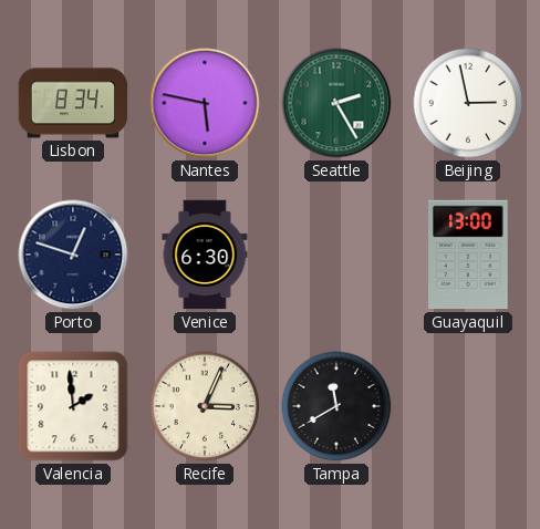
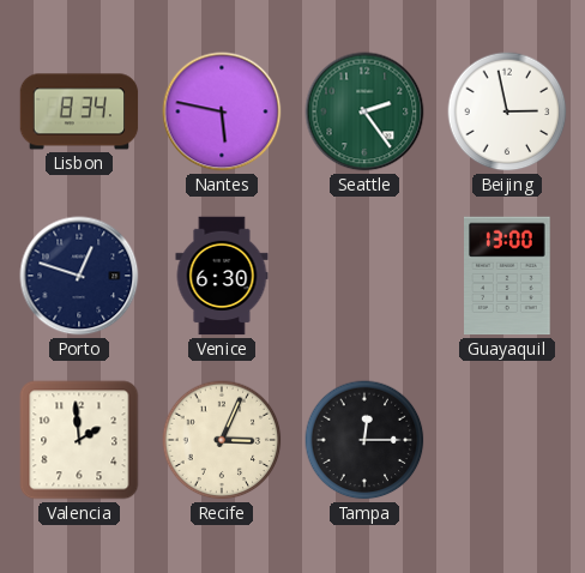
Seattle: 2:25 -> 2:24
Tampa: 11:40 -> 12:15
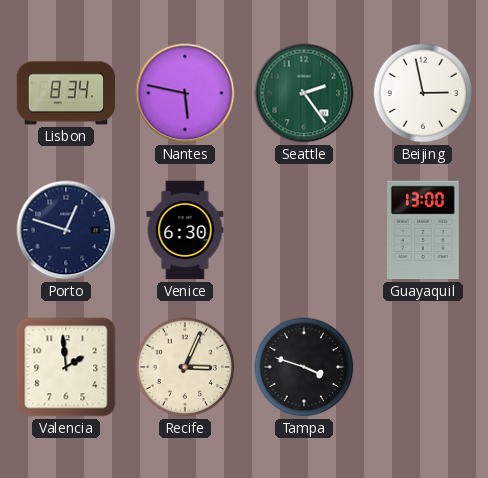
Tampa: 12:15 -> 3:48
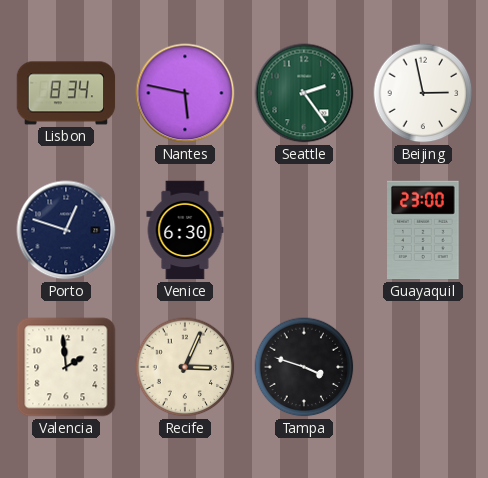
Guayaquil: 13:00 -> 23:00
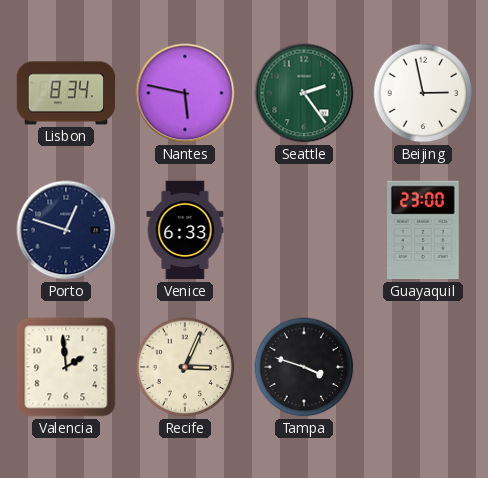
Venice: 6:30 -> 6:33
